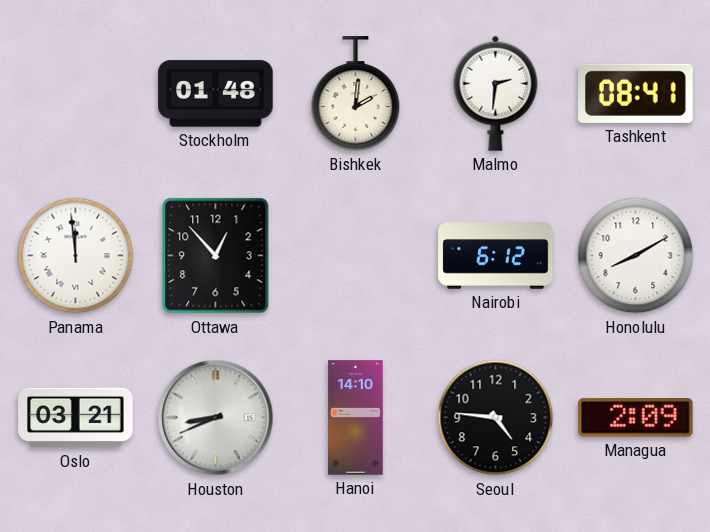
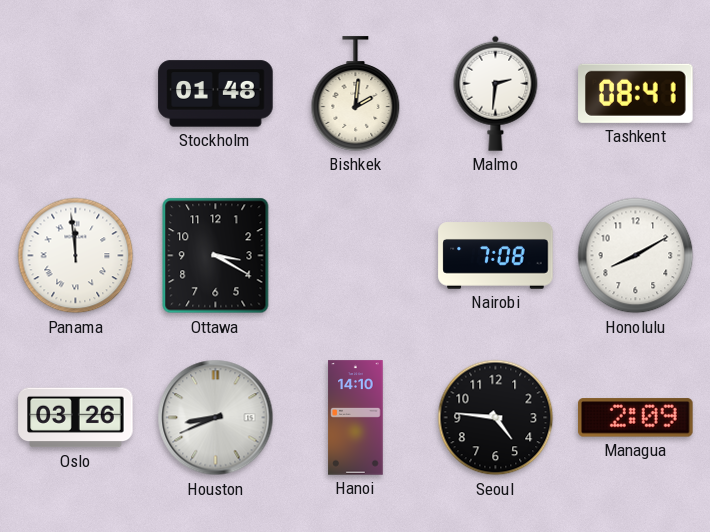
Ottawa: 12:53 -> 3:20
Nairobi: 6:12 -> 7:08
Oslo: 03:21 -> 03:26
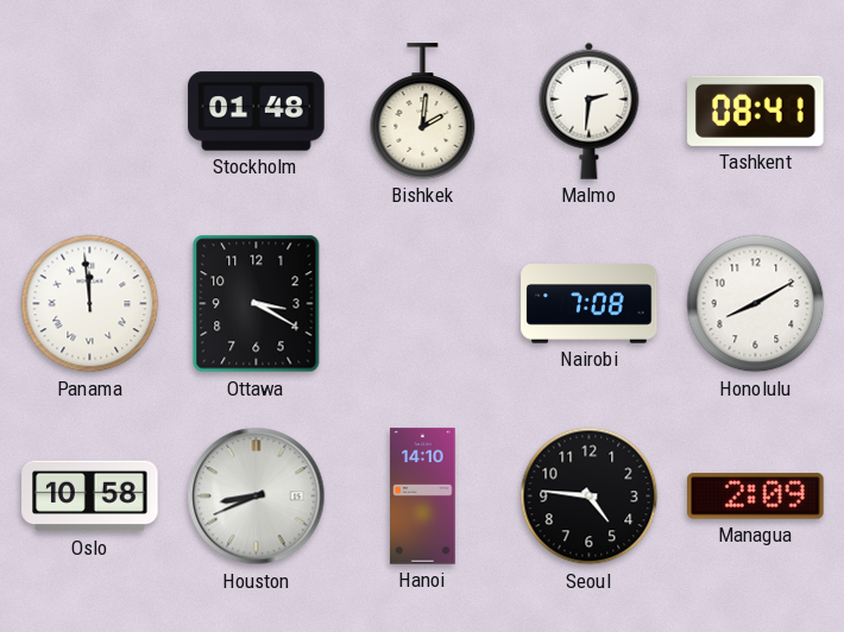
Oslo: 03:26 -> 10:58
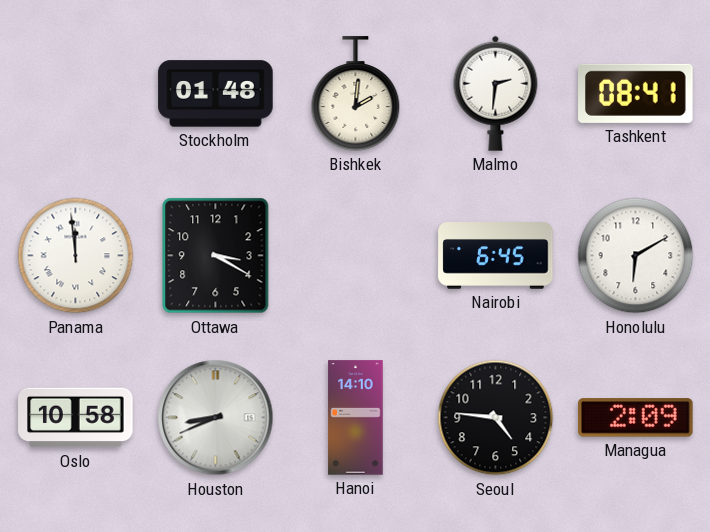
Nairobi: 7:08 -> 6:45
Honolulu: 8:10 -> 6:10
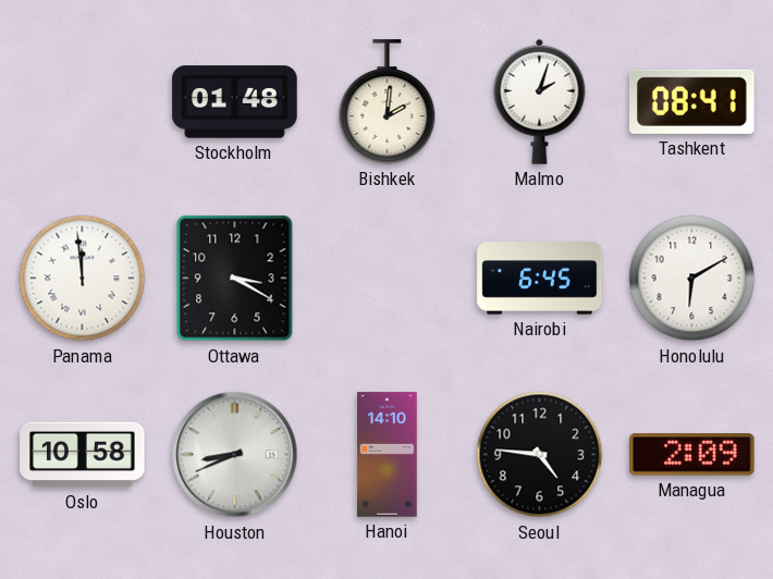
Malmo: 2:31 -> 2:03
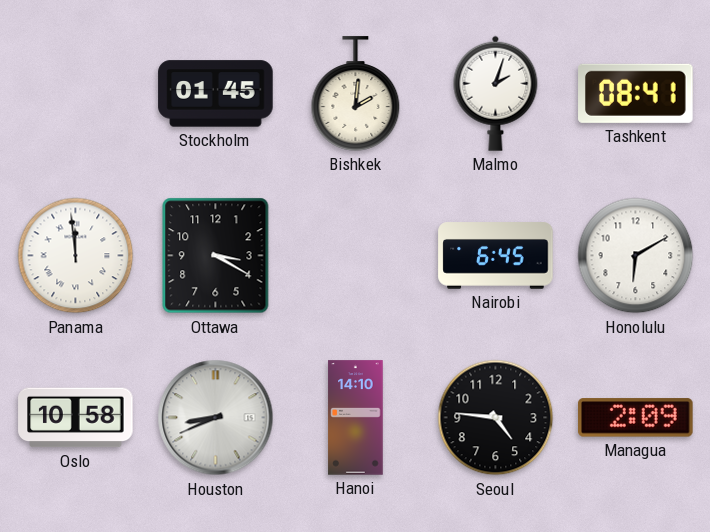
Stockholm: 01:48 -> 01:45
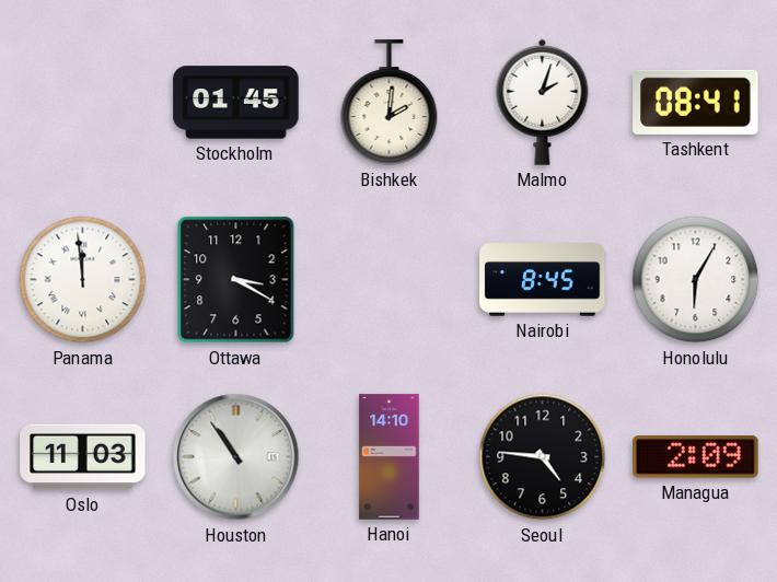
Nairobi: 6:45 -> 8:45
Honolulu: 6:10 -> 6:05
Oslo: 10:58 -> 11:03
Houston: 8:41 -> 10:54
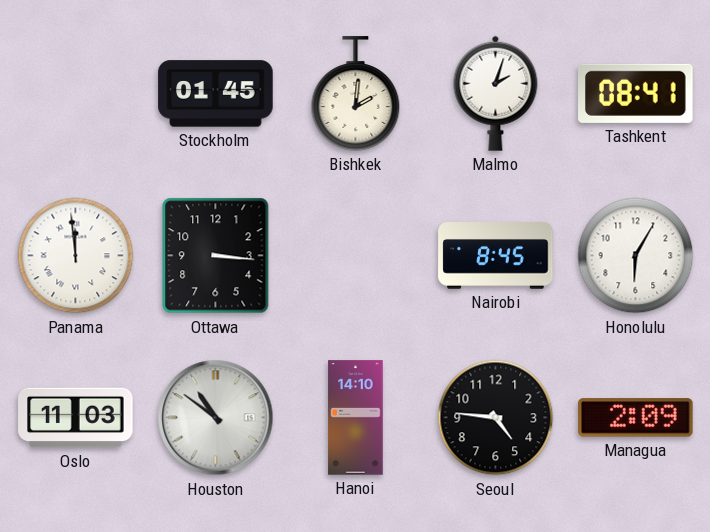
Ottawa: 3:20 -> 3:16
Houston: 10:54 -> 10:51
